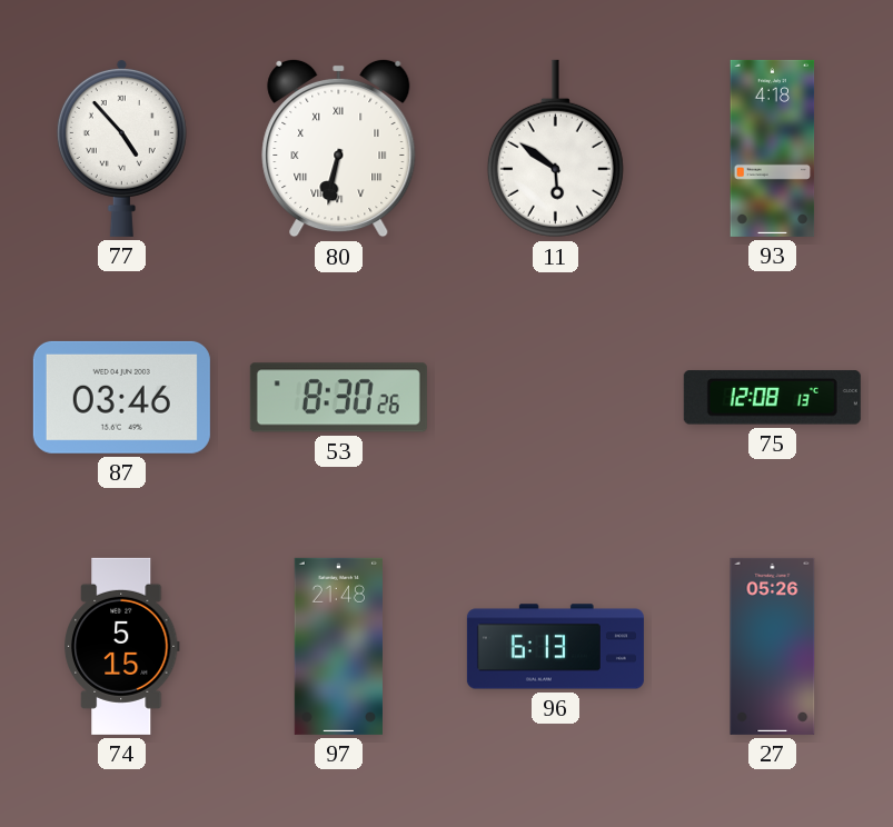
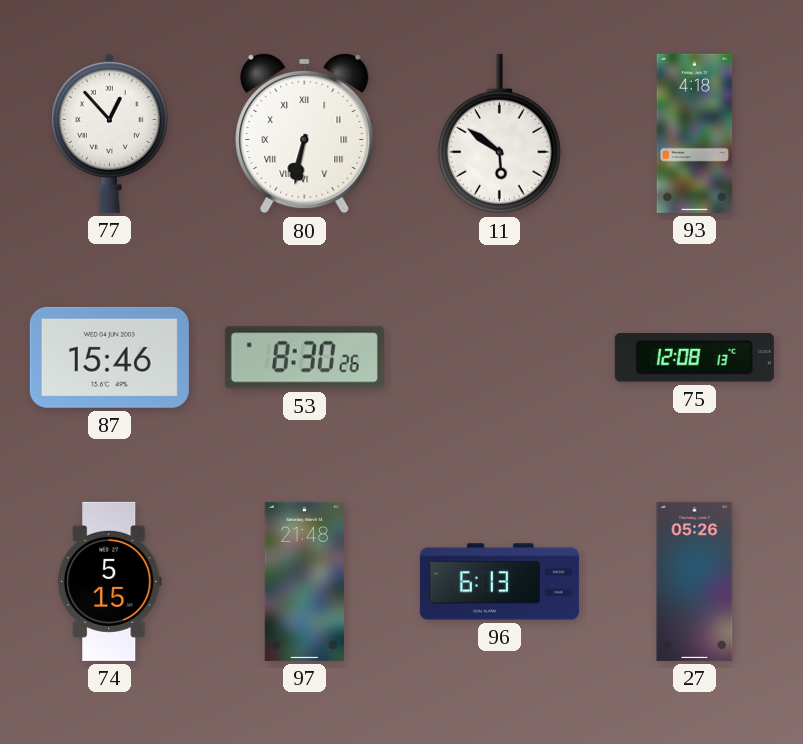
77: 4:53 -> 12:53
87: 03:46 -> 15:46
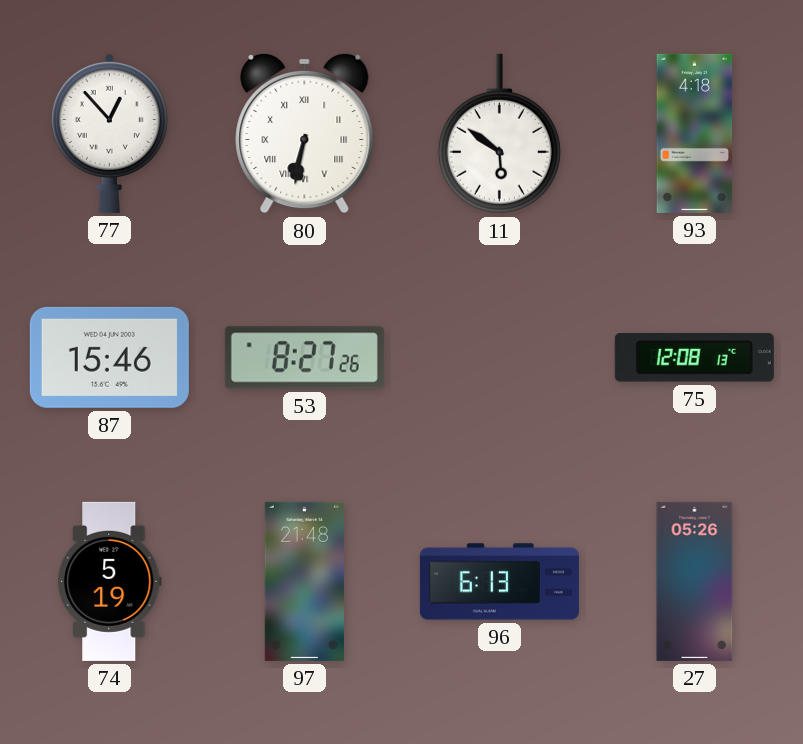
53: 8:30 -> 8:27
74: 5:15 -> 5:19
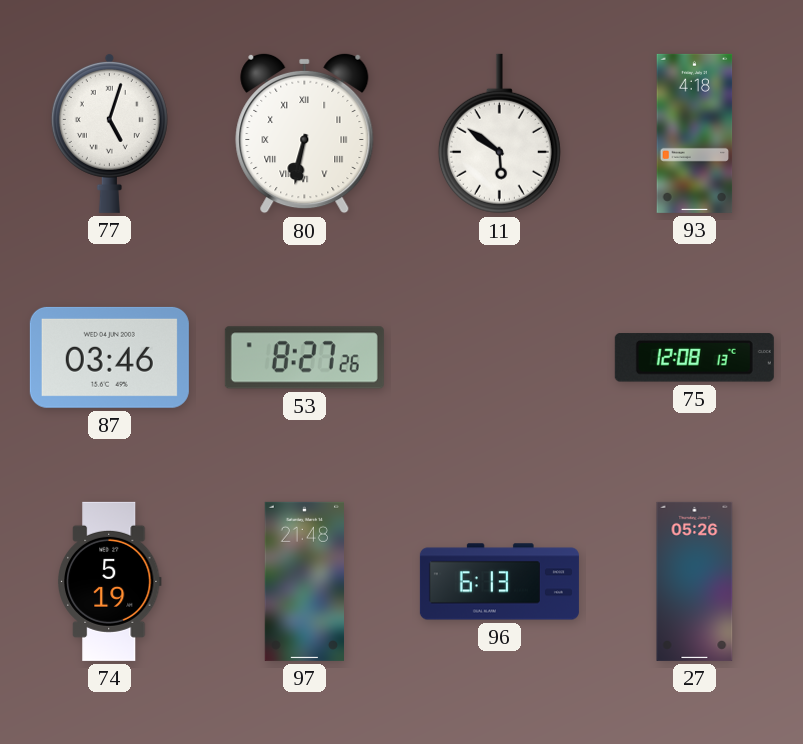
77: 12:53 -> 5:03
87: 15:46 -> 03:46
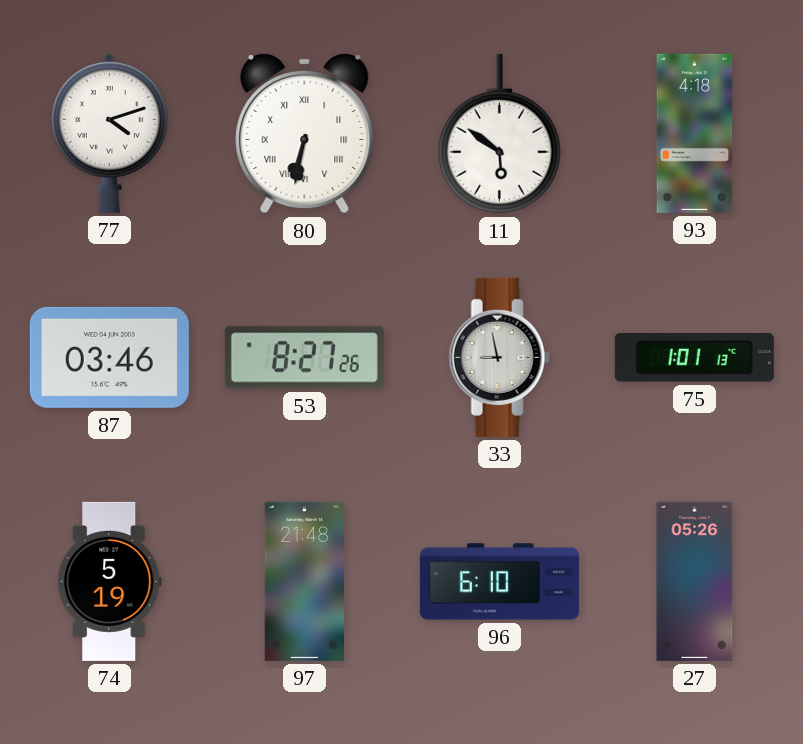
77: 5:03 -> 4:12
33: none -> 8:58
75: 12:08 -> 1:01
96: 6:13 -> 6:10
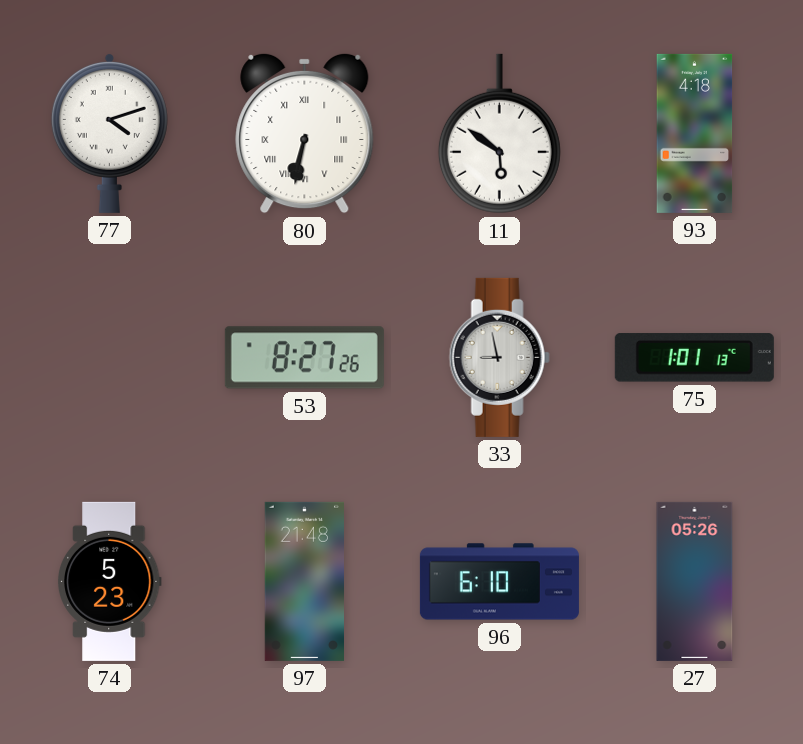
87: 03:46 -> none
74: 5:19 -> 5:23
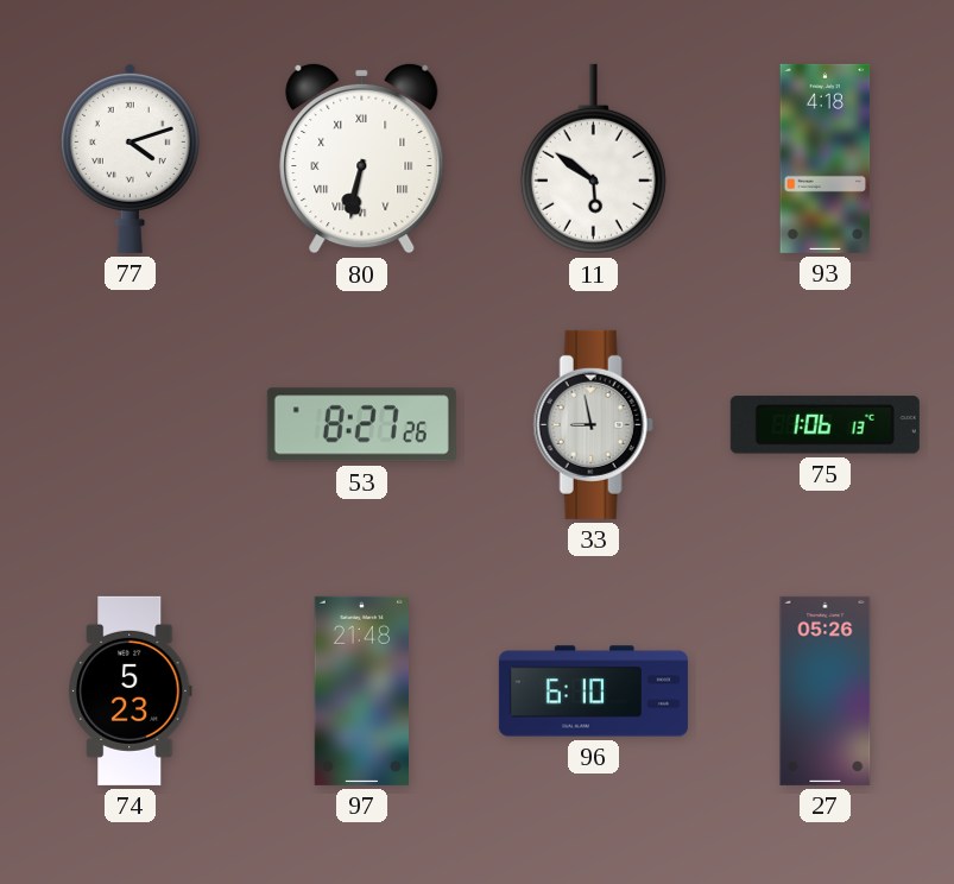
75: 1:01 -> 1:06
